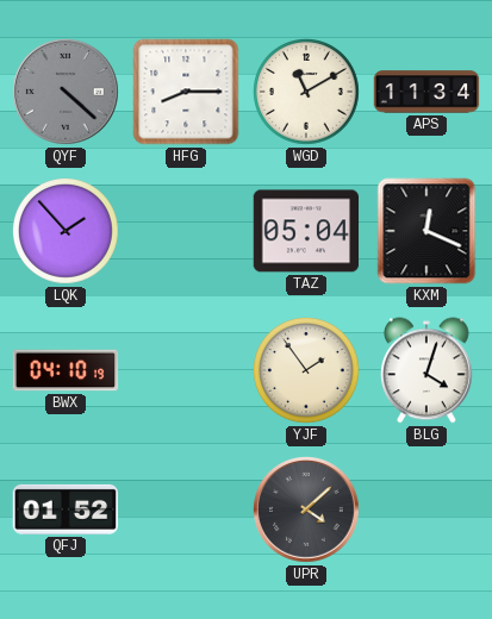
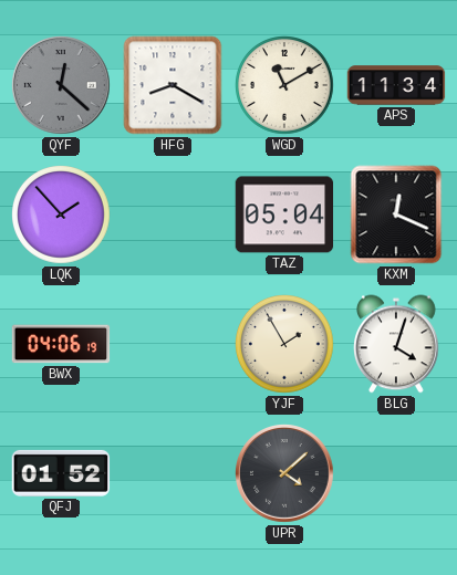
QYF: 4:22 -> 12:22
HFG: 8:15 -> 8:20
BWX: 04:10 -> 04:06
YJF: 1:54 -> 1:55
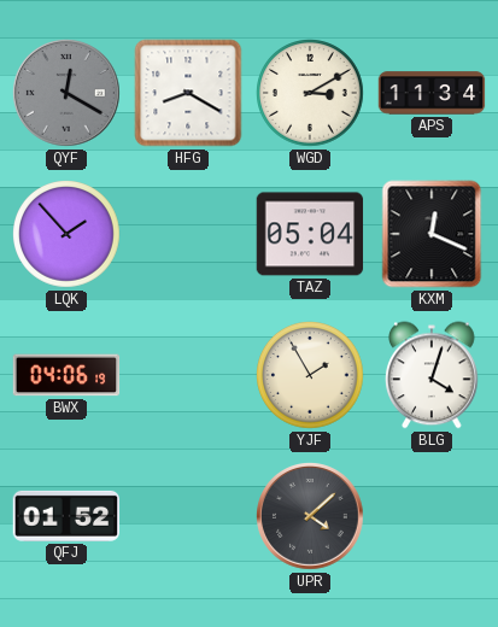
QYF: 12:22 -> 12:20
WGD: 11:10 -> 3:10
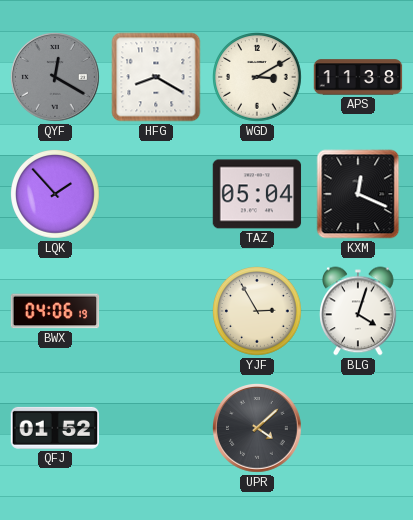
APS: 11:34 -> 11:38
YJF: 1:55 -> 2:55
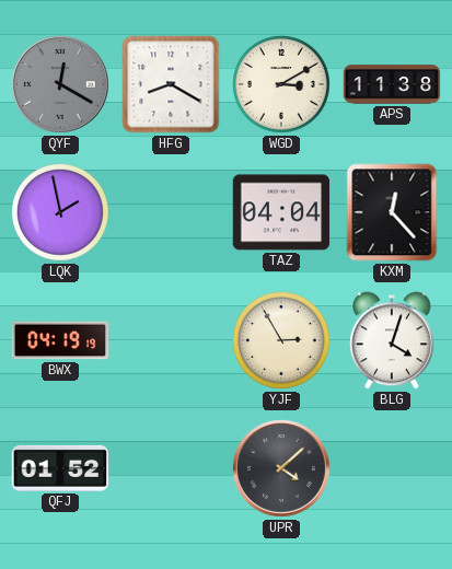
LQK: 1:53 -> 1:58
TAZ: 05:04 -> 04:04
KXM: 12:19 -> 12:23
BWX: 04:06 -> 04:19
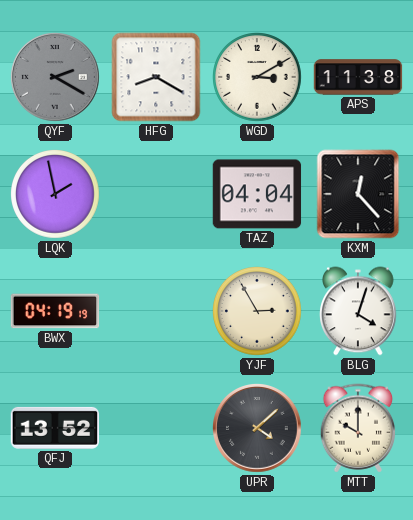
QYF: 12:20 -> 2:20
QFJ: 01:52 -> 13:52
MTT: none -> 10:00
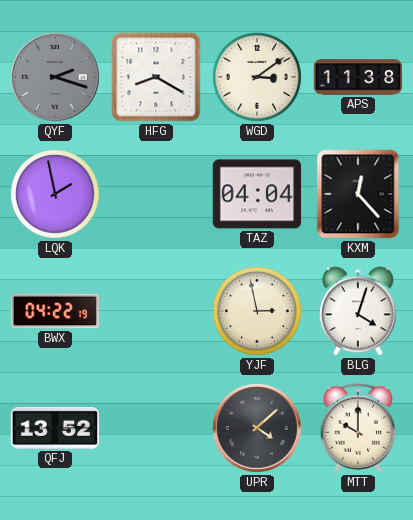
QYF: 2:20 -> 2:18
WGD: 3:10 -> 3:09
BWX: 04:19 -> 04:22
YJF: 2:55 -> 2:58
